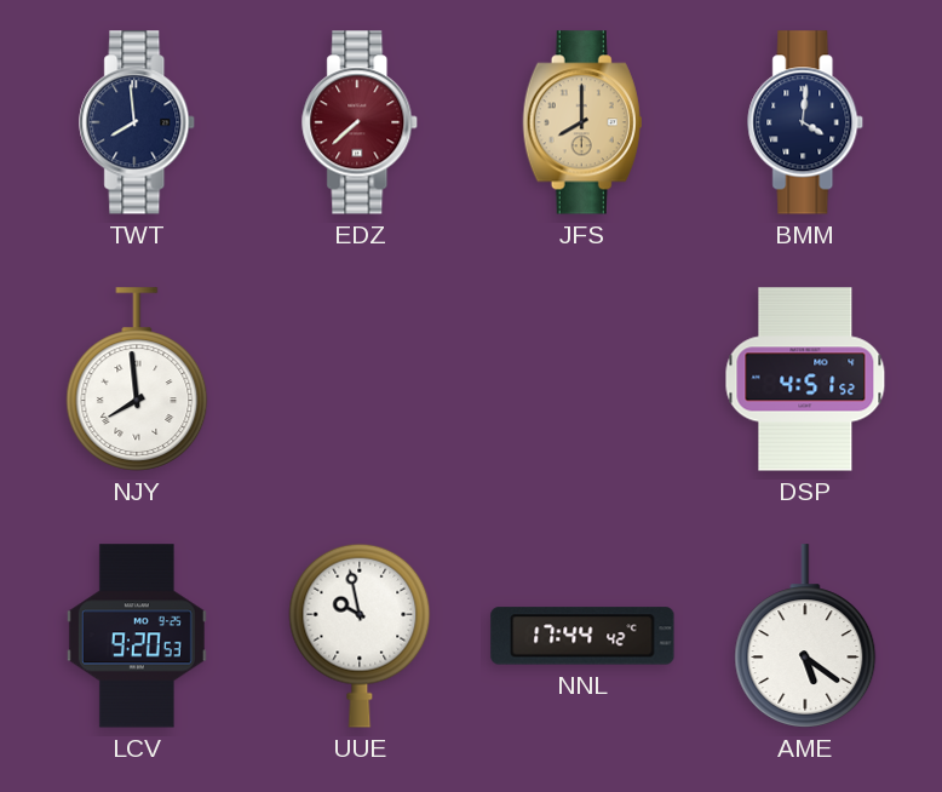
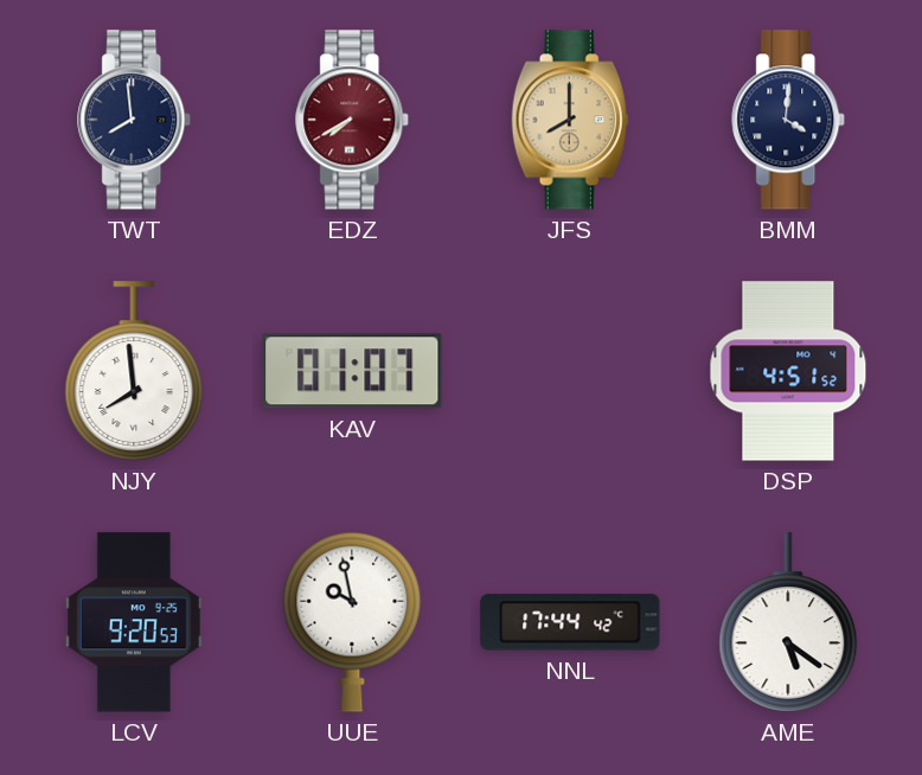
EDZ: 7:38 -> 7:40
KAV: none -> 01:07
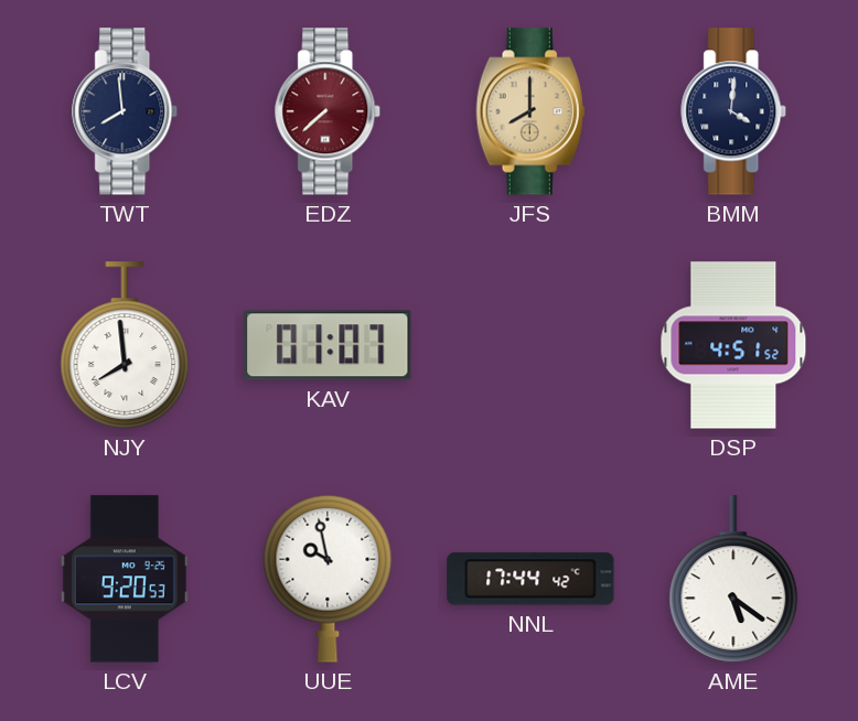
EDZ: 7:40 -> 7:38
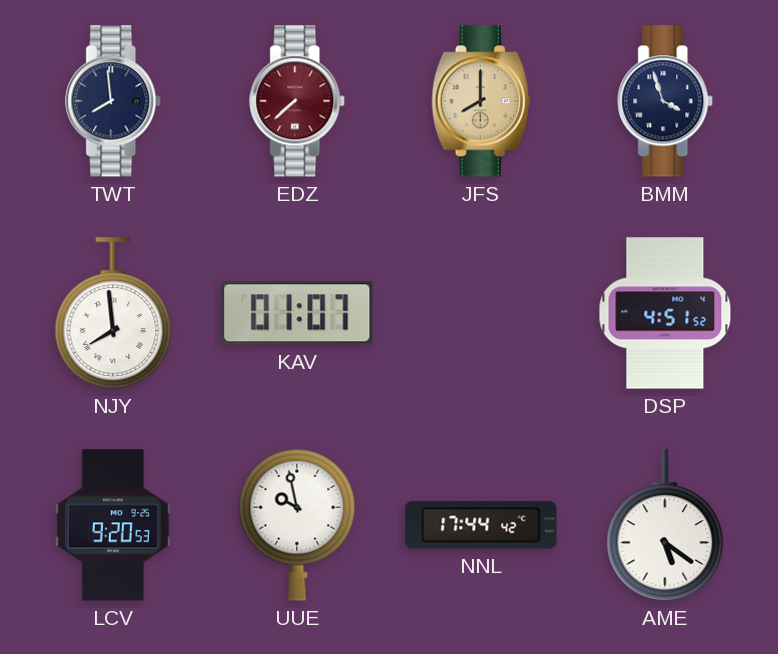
BMM: 4:01 -> 3:57
